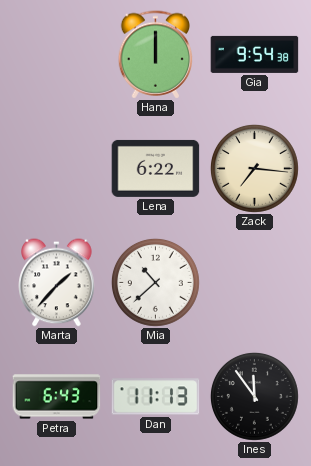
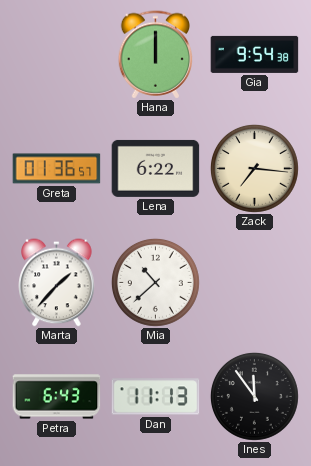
Greta: none -> 01:36
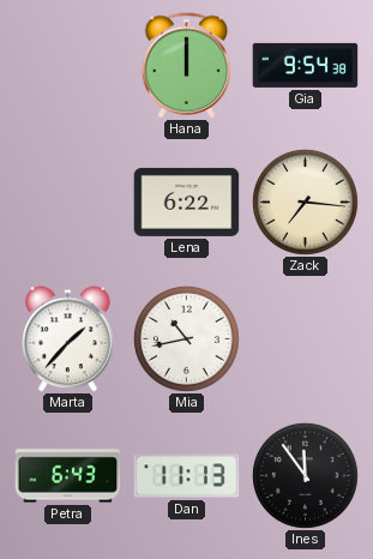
Greta: 01:36 -> none
Mia: 10:38 -> 10:43
